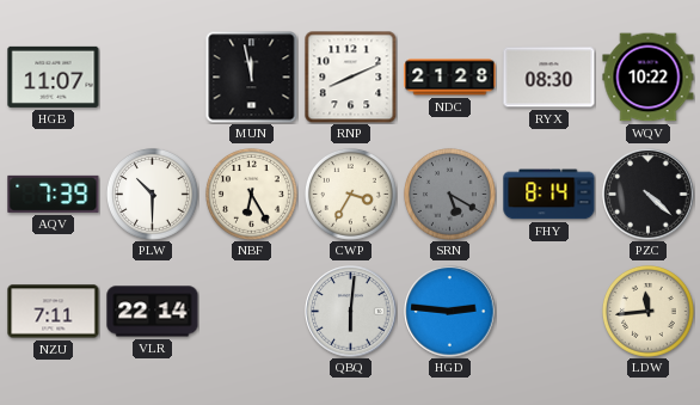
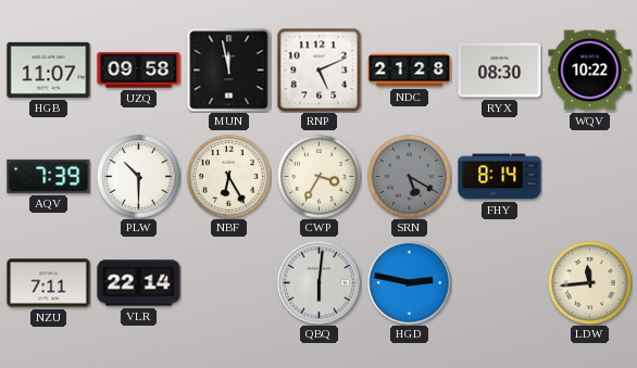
UZQ: none -> 09:58
RNP: 8:11 -> 5:11
PZC: 4:22 -> none
HGD: 2:46 -> 2:47
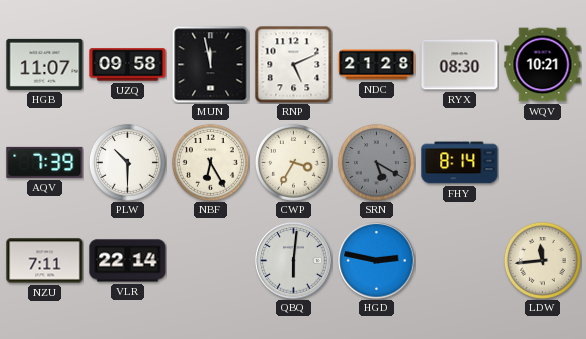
WQV: 10:22 -> 10:21
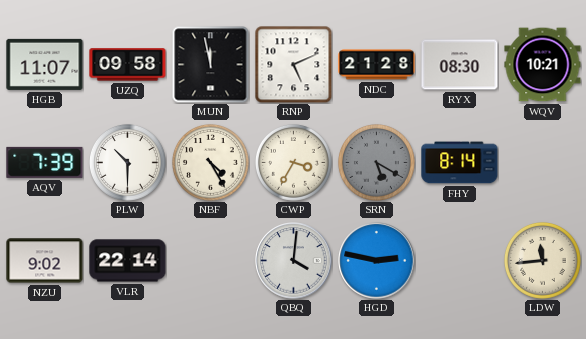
NBF: 6:25 -> 4:25
NZU: 7:11 -> 9:02
QBQ: 6:01 -> 4:01
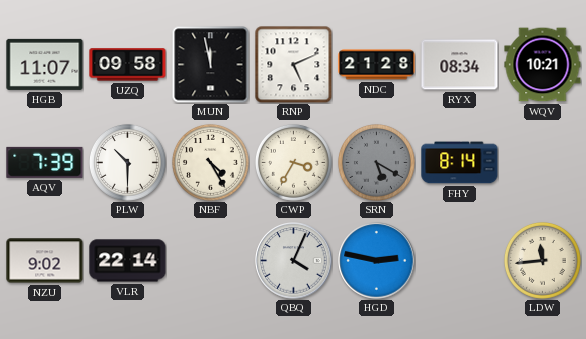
RYX: 08:30 -> 08:34
QBQ: 4:01 -> 4:04
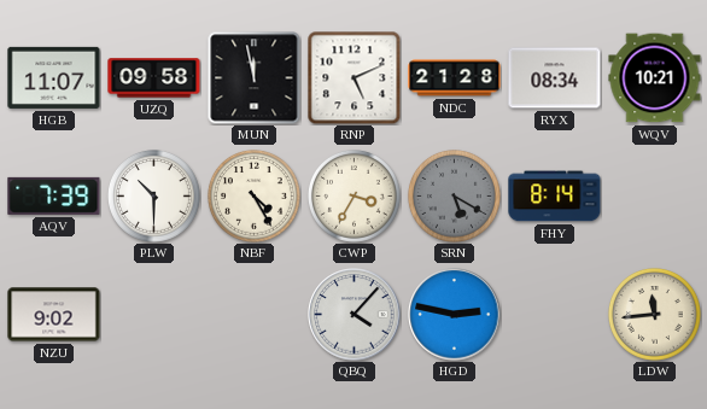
VLR: 22:14 -> none
QBQ: 4:04 -> 4:07
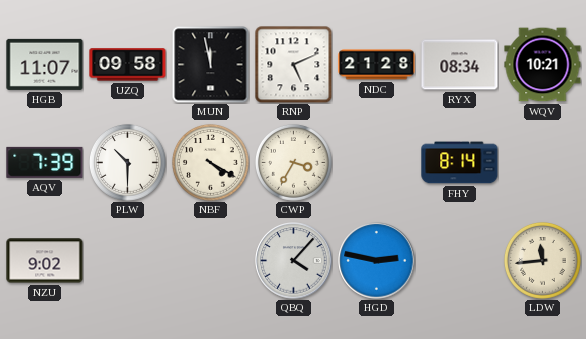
NBF: 4:25 -> 4:20
SRN: 5:20 -> none
